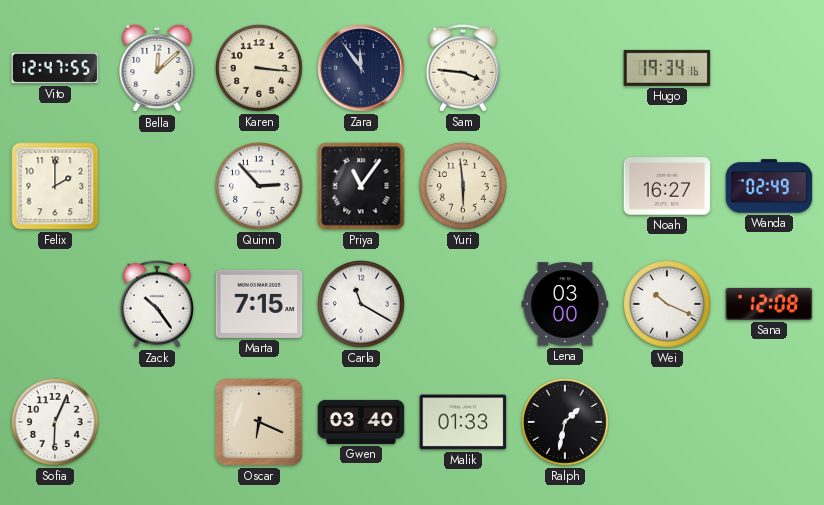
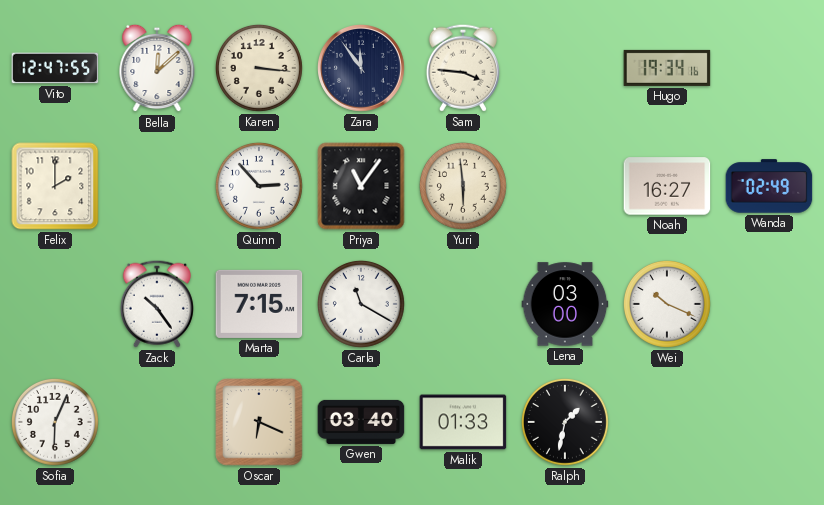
Sana: 12:08 -> none
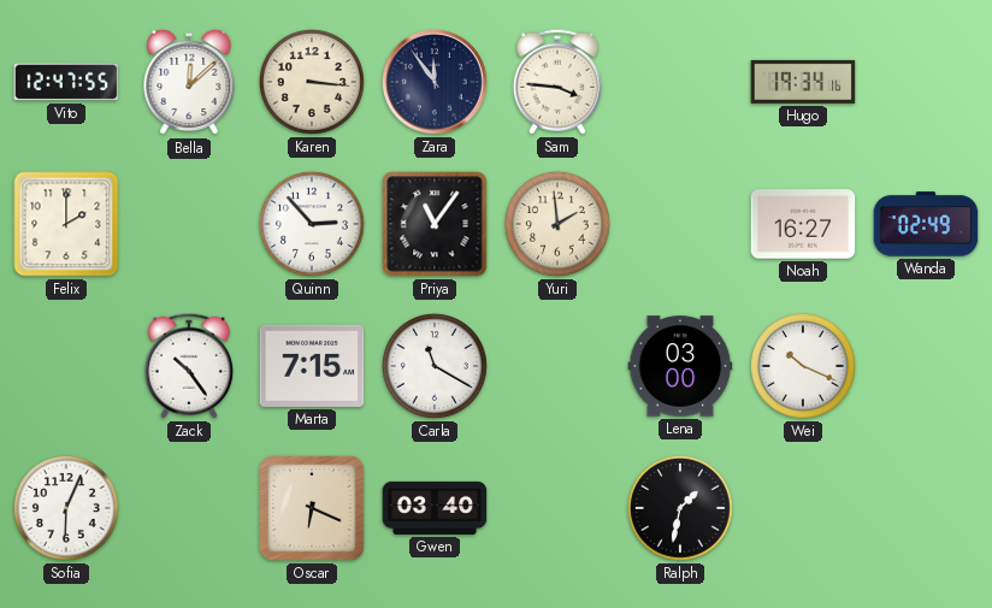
Yuri: 5:59 -> 1:59
Malik: 01:33 -> none
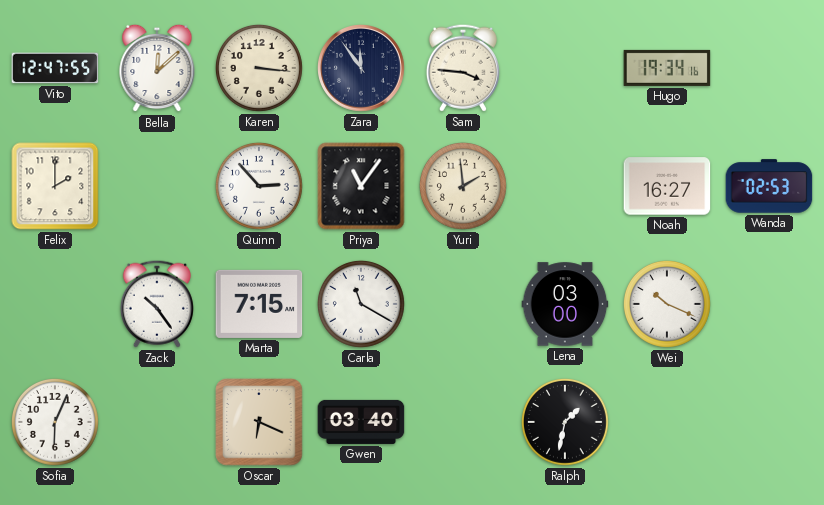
Wanda: 02:49 -> 02:53
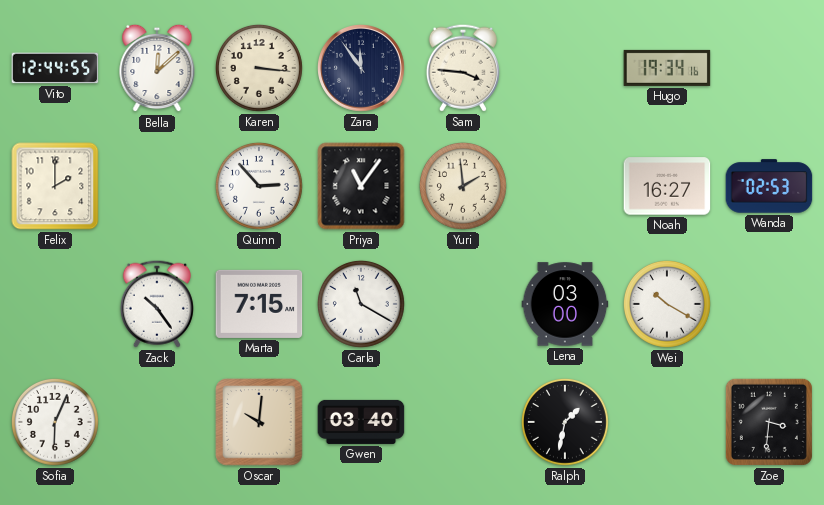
Vito: 12:47 -> 12:44
Wei: 10:19 -> 10:20
Oscar: 6:19 -> 10:01
Zoe: none -> 3:31
